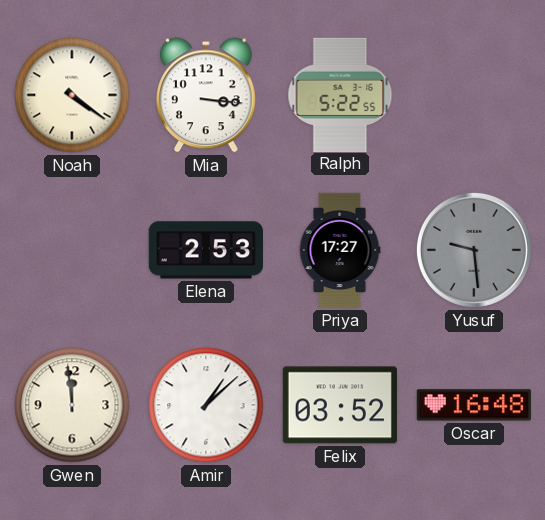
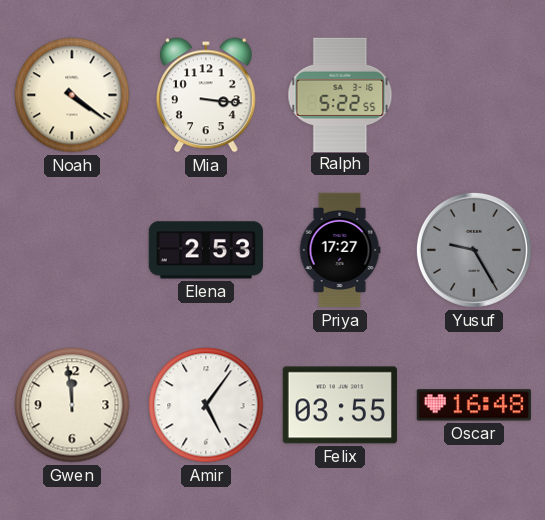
Yusuf: 9:29 -> 9:25
Amir: 1:08 -> 5:06
Felix: 03:52 -> 03:55
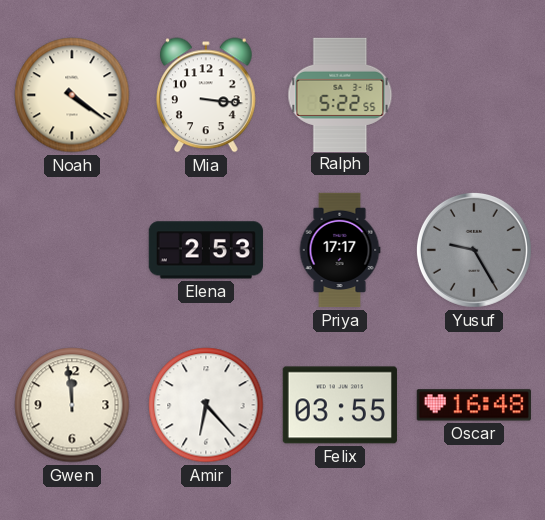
Priya: 17:27 -> 17:17
Amir: 5:06 -> 6:23
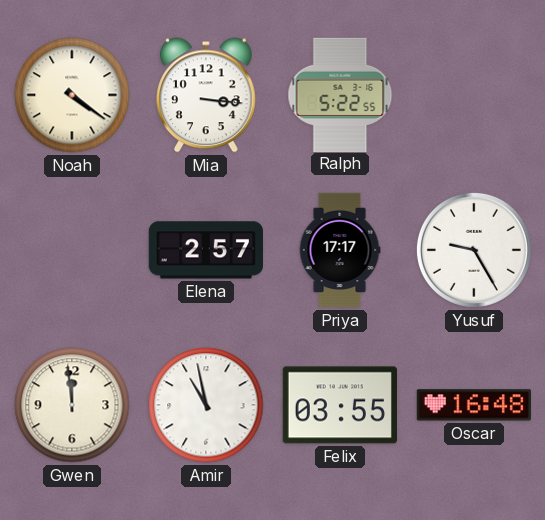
Elena: 2:53 -> 2:57
Yusuf dial: grey -> white
Amir: 6:23 -> 10:58
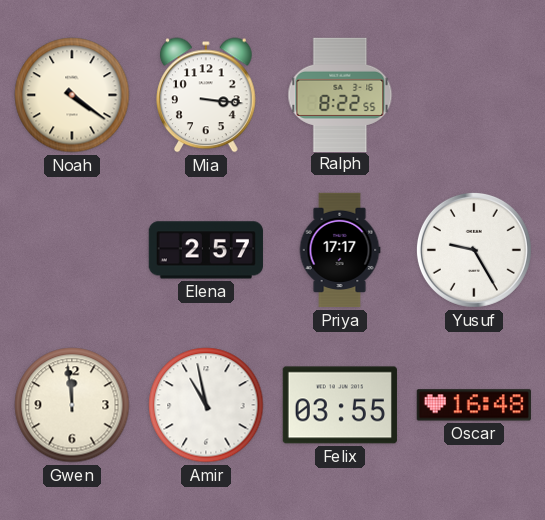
Ralph: 5:22 -> 8:22
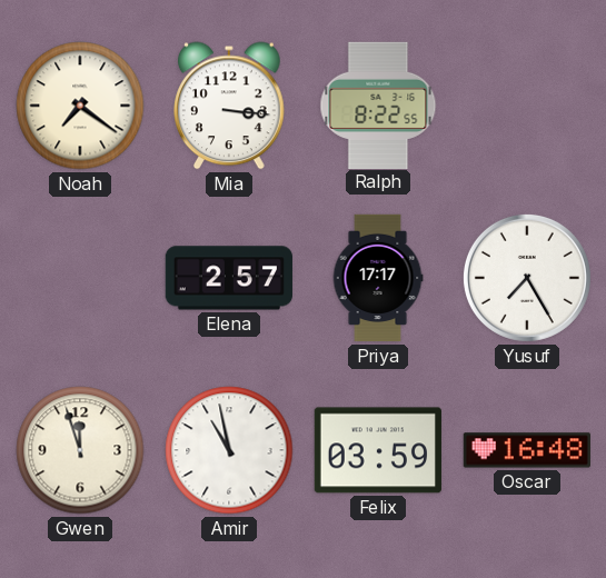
Noah: 4:21 -> 7:21
Yusuf: 9:25 -> 7:25
Gwen: 11:59 -> 11:57
Felix: 03:55 -> 03:59
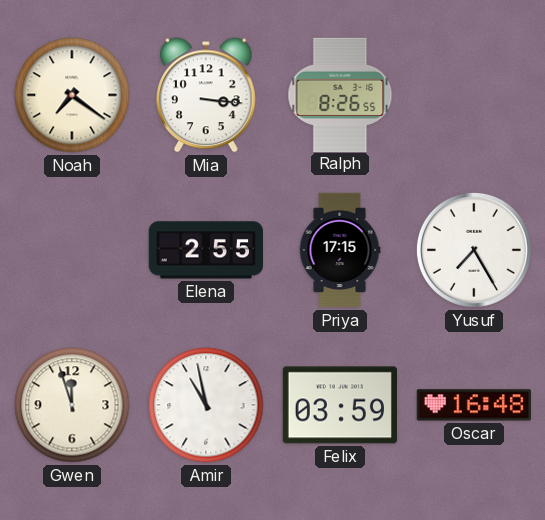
Ralph: 8:22 -> 8:26
Elena: 2:57 -> 2:55
Priya: 17:17 -> 17:15
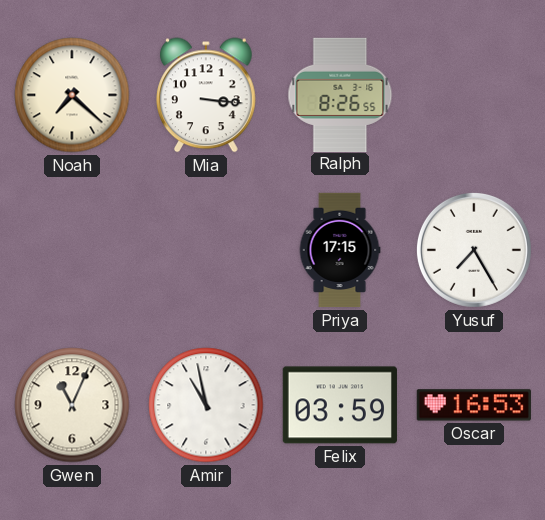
Noah: 7:21 -> 7:22
Elena: 2:55 -> none
Gwen: 11:57 -> 11:04
Oscar: 16:48 -> 16:53
